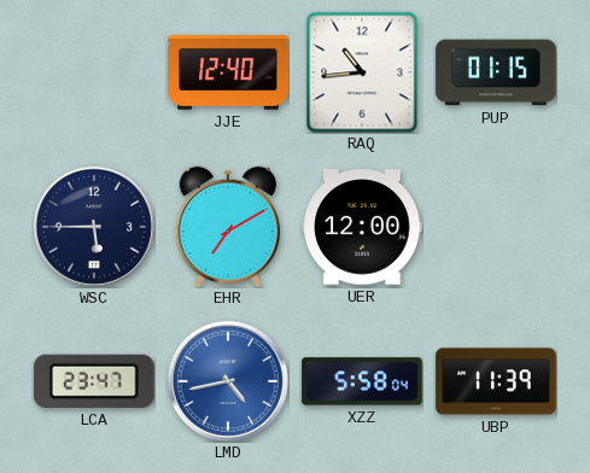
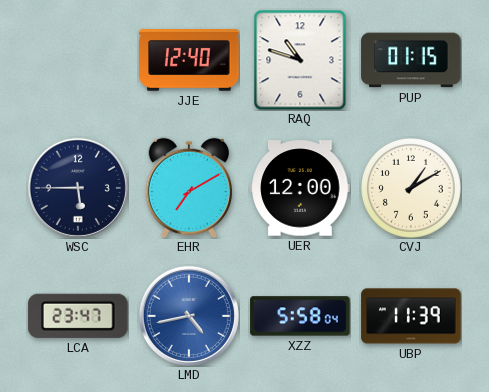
RAQ: 10:44 -> 10:48
CVJ: none -> 1:10
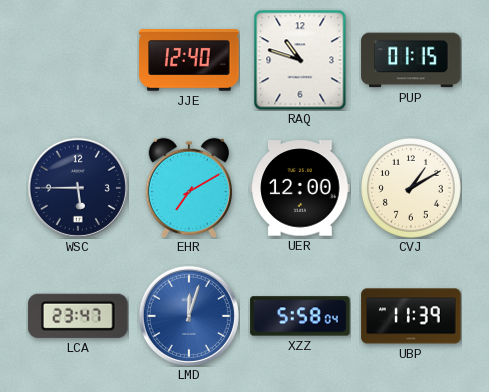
LMD: 4:43 -> 12:03
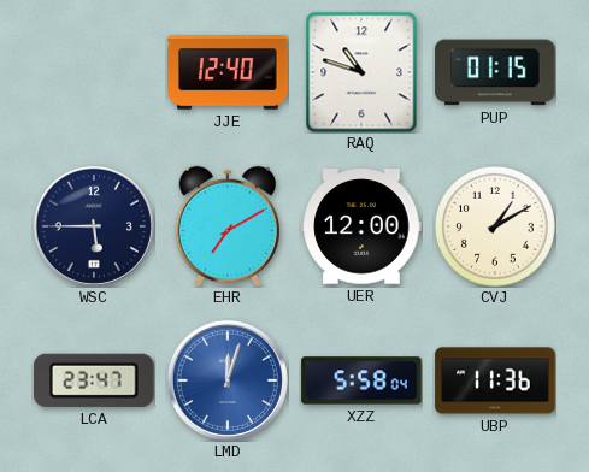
UBP: 11:39 -> 11:36
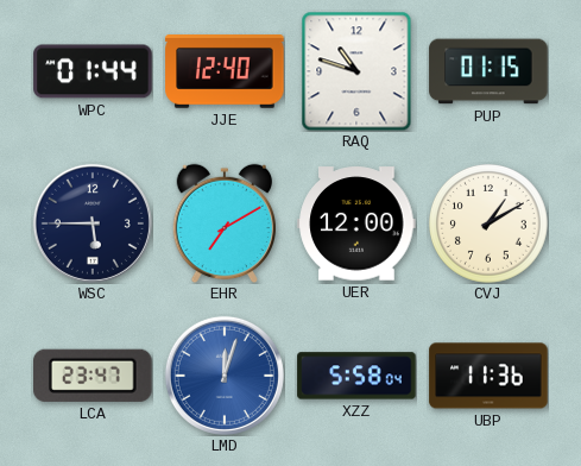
WPC: none -> 01:44
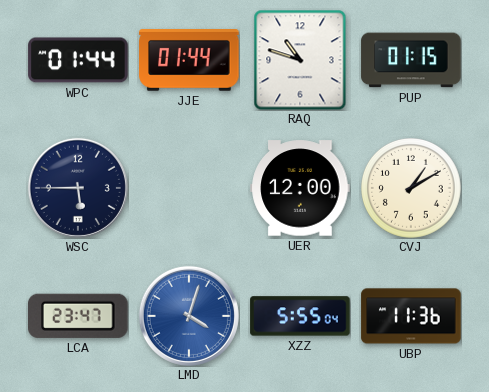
JJE: 12:40 -> 01:44
EHR: 7:10 -> none
LMD: 12:03 -> 4:03
XZZ: 5:58 -> 5:55
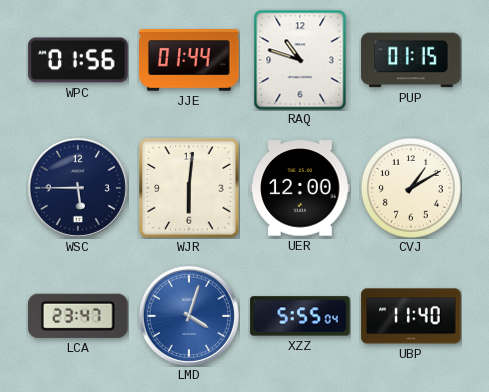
WPC: 01:44 -> 01:56
WJR: none -> 6:01
UBP: 11:36 -> 11:40
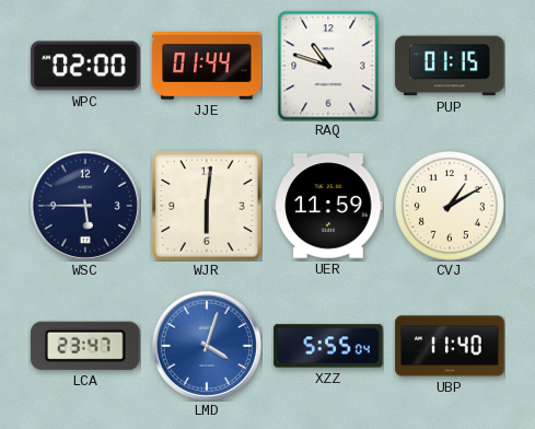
WPC: 01:56 -> 02:00
UER: 12:00 -> 11:59
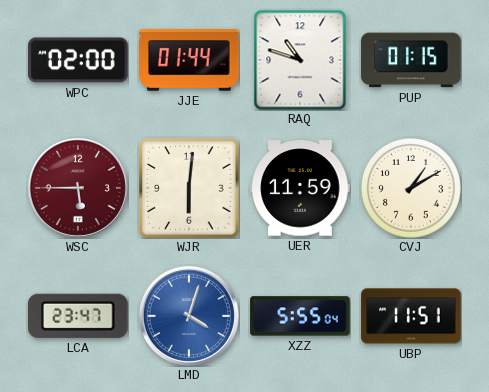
WSC dial: navy -> burgundy
UBP: 11:40 -> 11:51
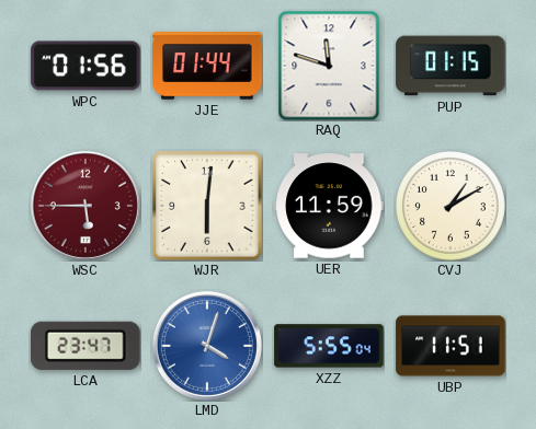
WPC: 02:00 -> 01:56
RAQ: 10:48 -> 11:48
